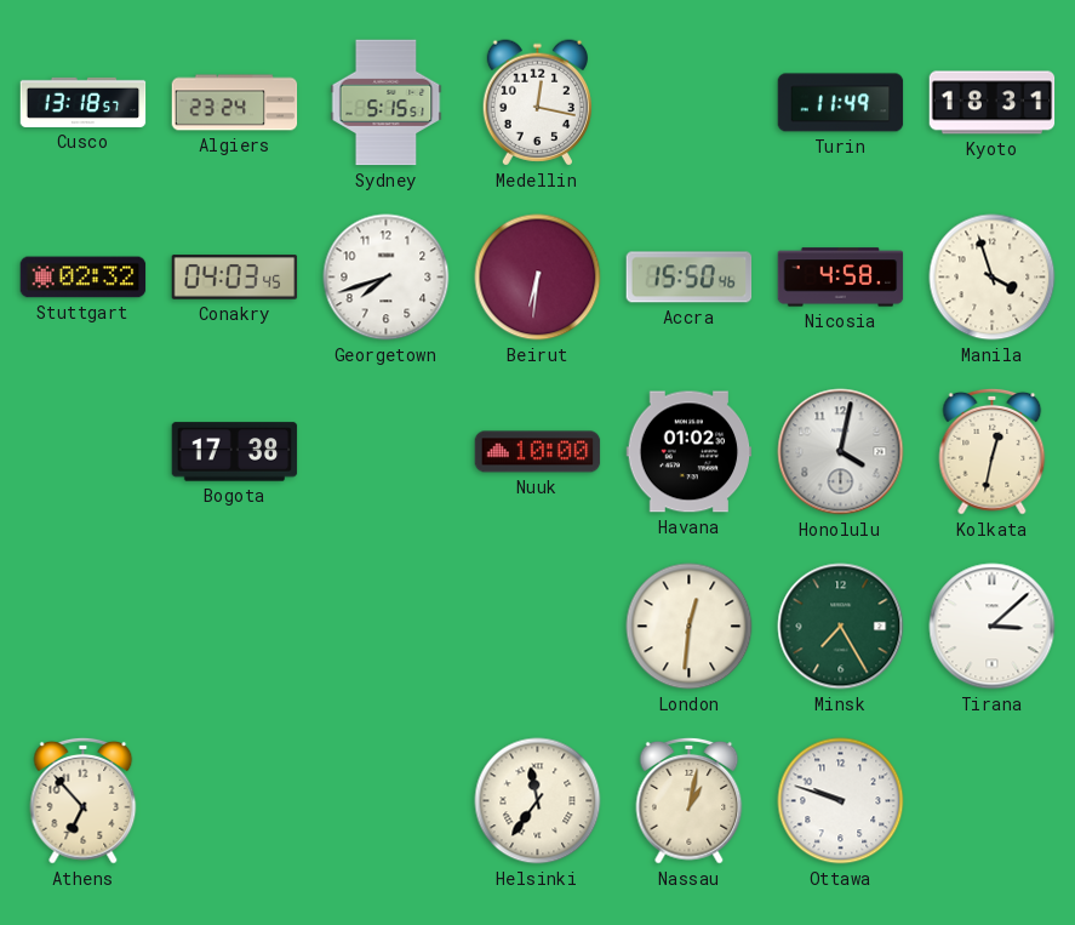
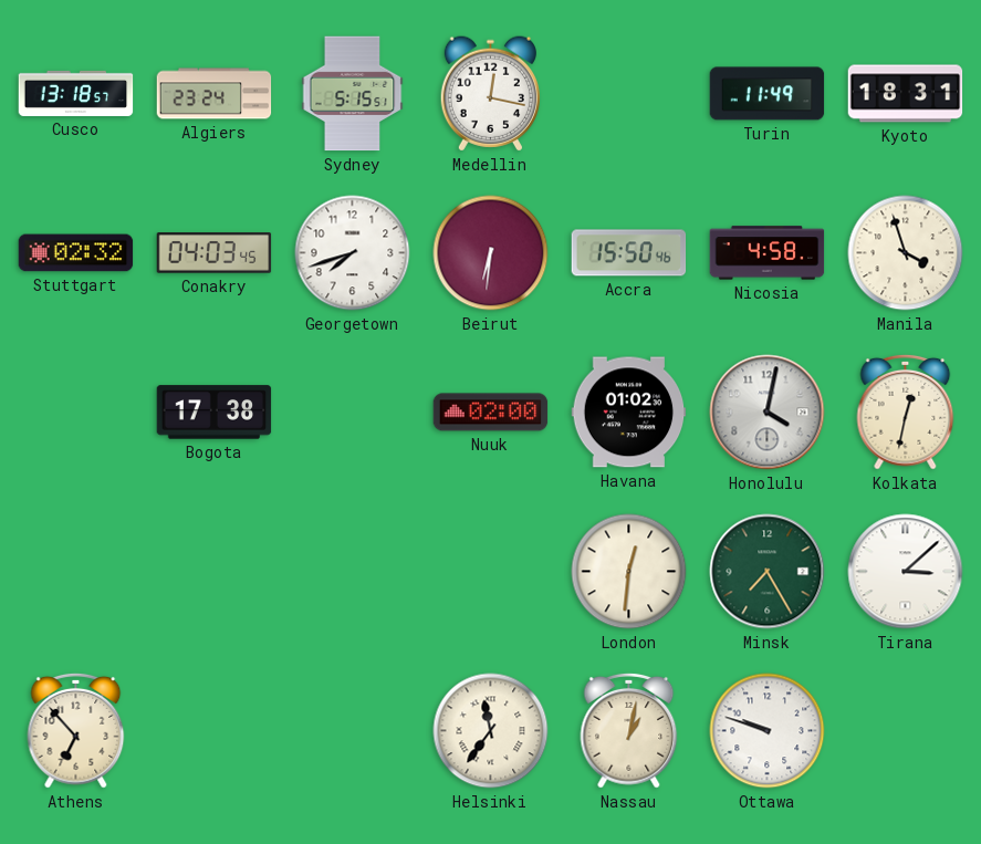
Nuuk: 10:00 -> 02:00
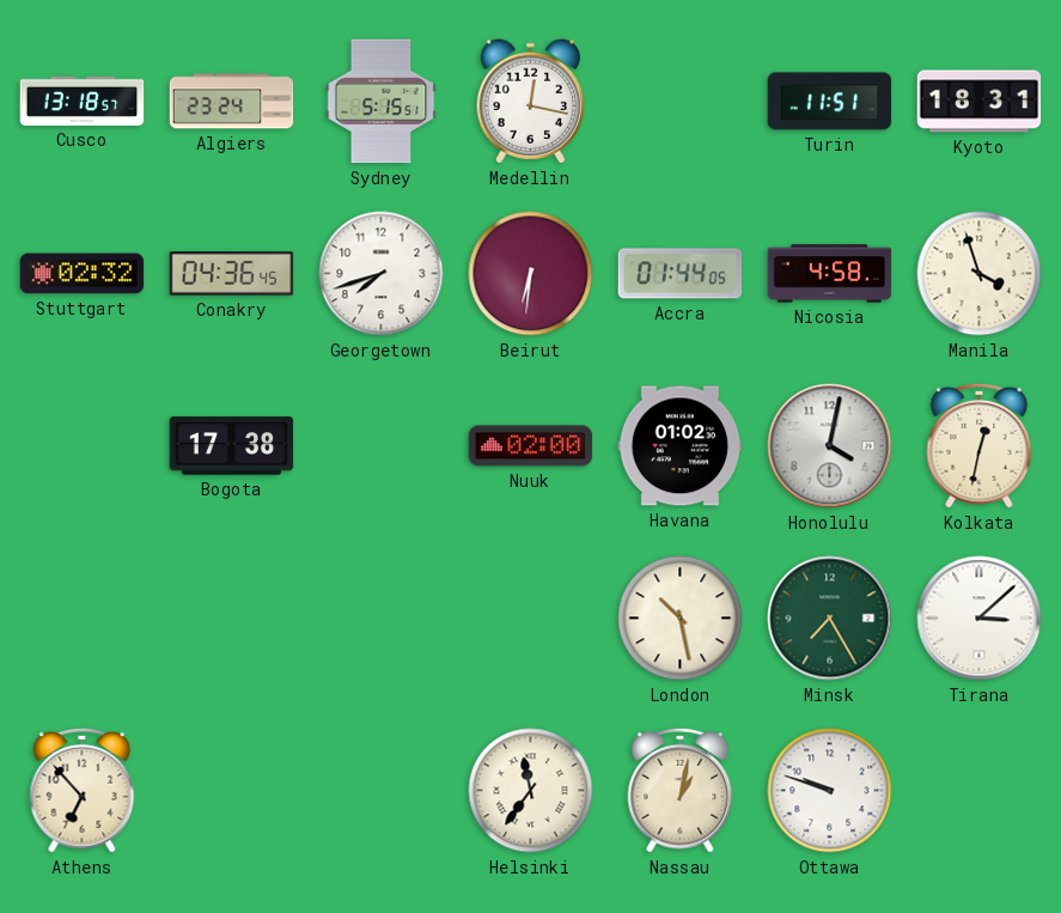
Turin: 11:49 -> 11:51
Conakry: 04:03 -> 04:36
Accra: 15:50 -> 01:44
London: 12:31 -> 10:28
